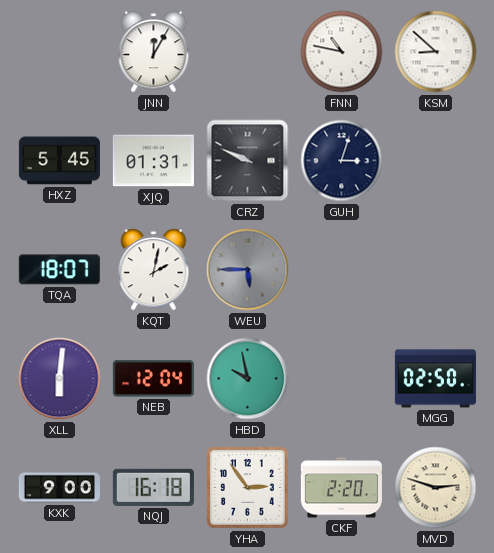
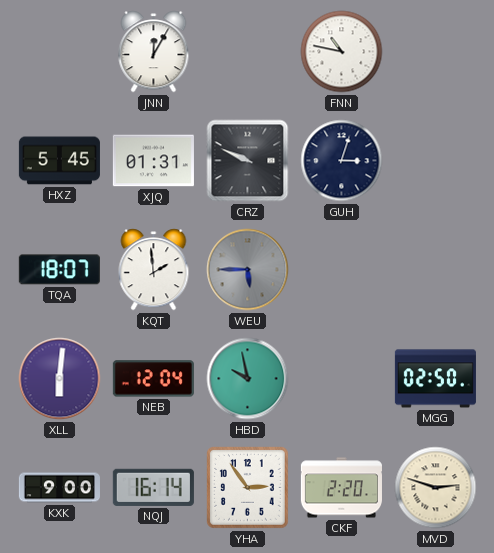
KSM: 8:52 -> none
KQT: 2:02 -> 1:59
NQJ: 16:18 -> 16:14
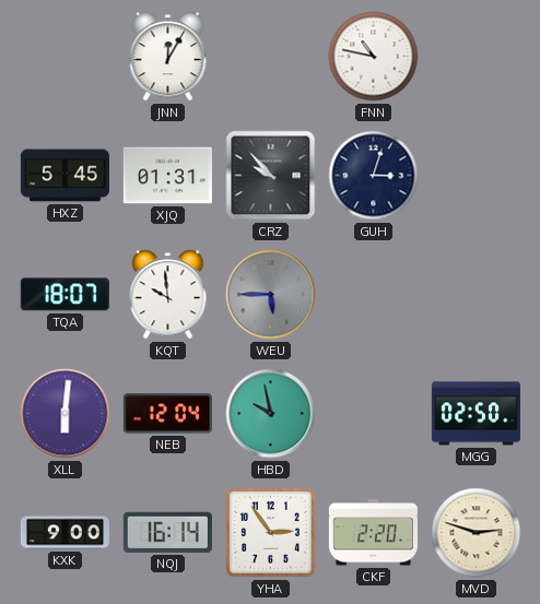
CRZ: 9:49 -> 9:53
KQT: 1:59 -> 9:59
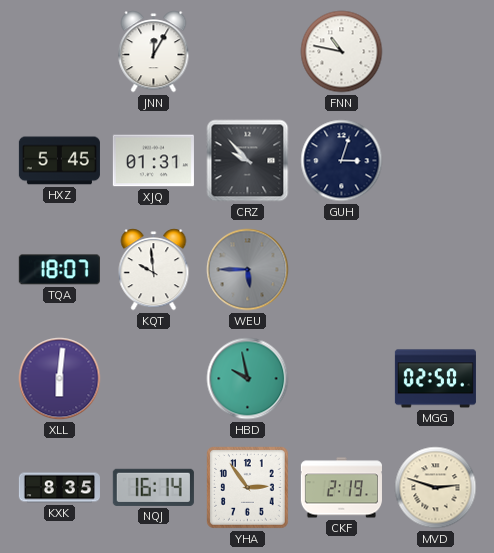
NEB: 12:04 -> none
KXK: 9:00 -> 8:35
CKF: 2:20 -> 2:19
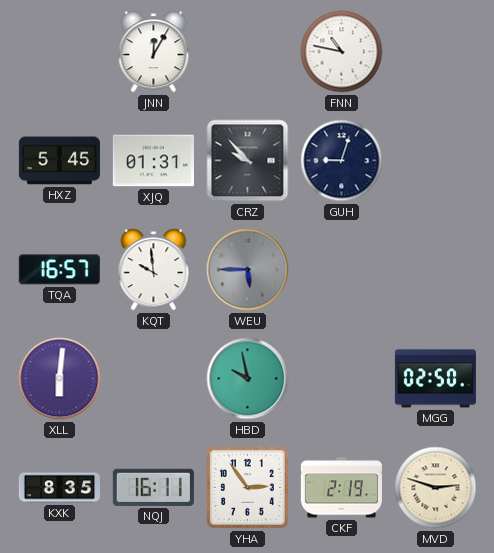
GUH: 3:03 -> 9:03
TQA: 18:07 -> 16:57
NQJ: 16:14 -> 16:11
